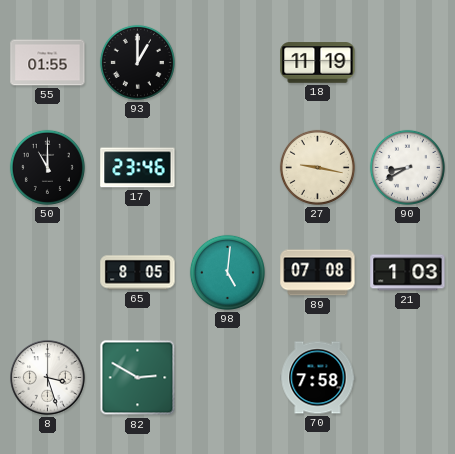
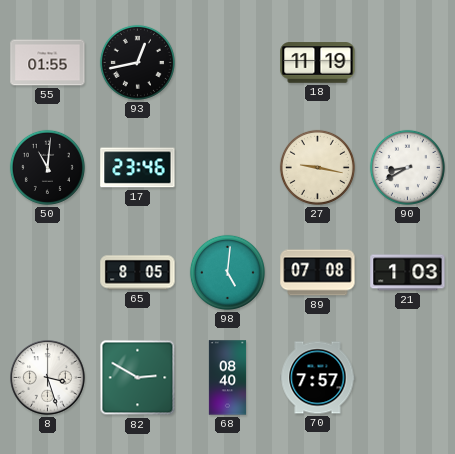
93: 1:00 -> 12:43
50: 11:00 -> 11:01
68: none -> 08:40
70: 7:58 -> 7:57
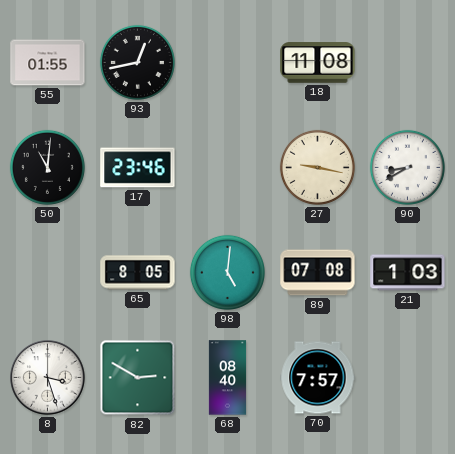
18: 11:19 -> 11:08
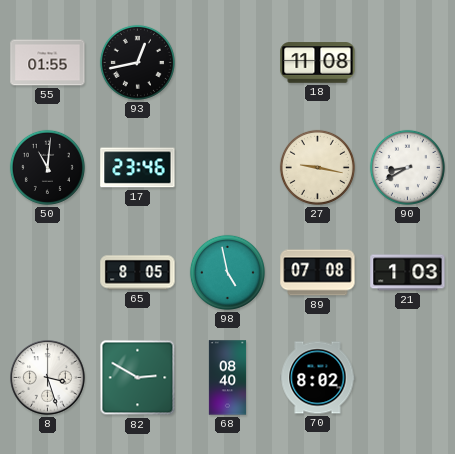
98: 5:01 -> 4:58
70: 7:57 -> 8:02
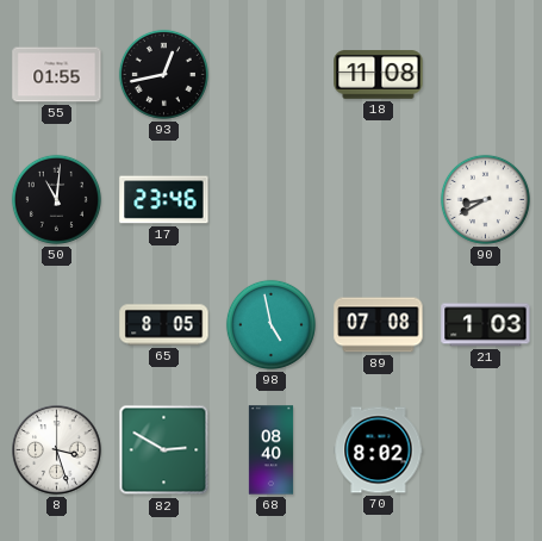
27: 9:17 -> none
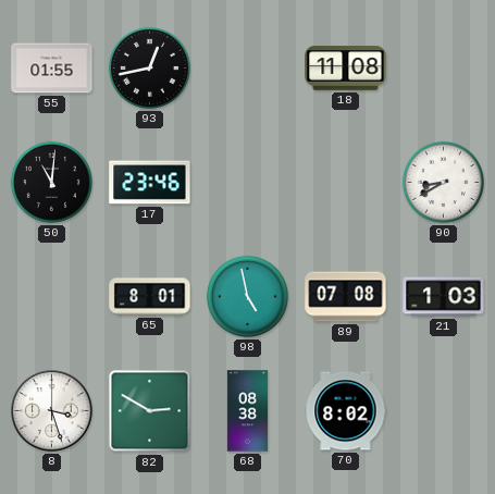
65: 8:05 -> 8:01
68: 08:40 -> 08:38
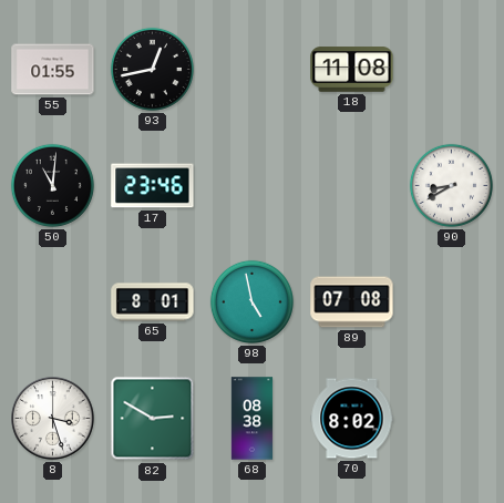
21: 1:03 -> none
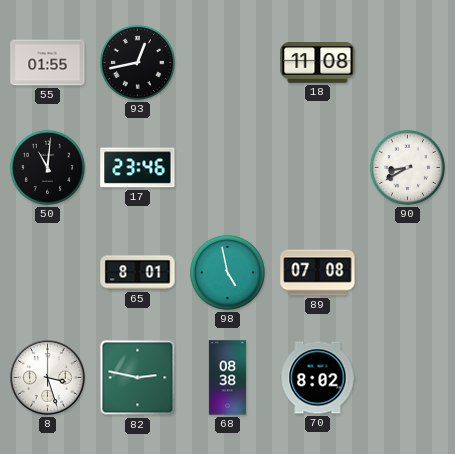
82: 2:50 -> 2:47
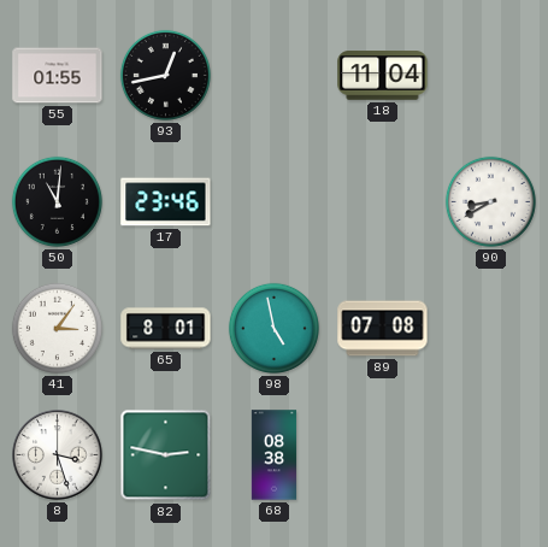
18: 11:08 -> 11:04
41: none -> 3:06
70: 8:02 -> none
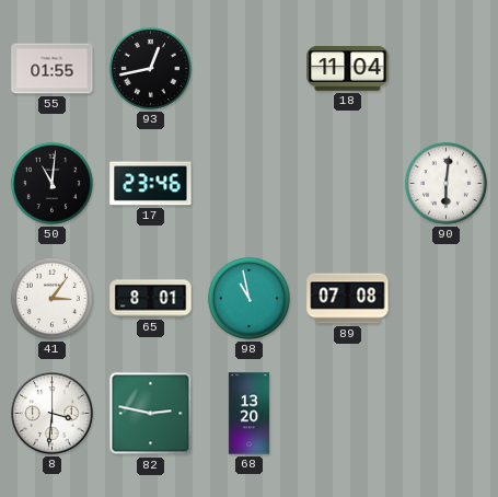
90: 8:40 -> 6:01
98: 4:58 -> 10:58
8: 3:27 -> 3:31
68: 08:38 -> 13:20
